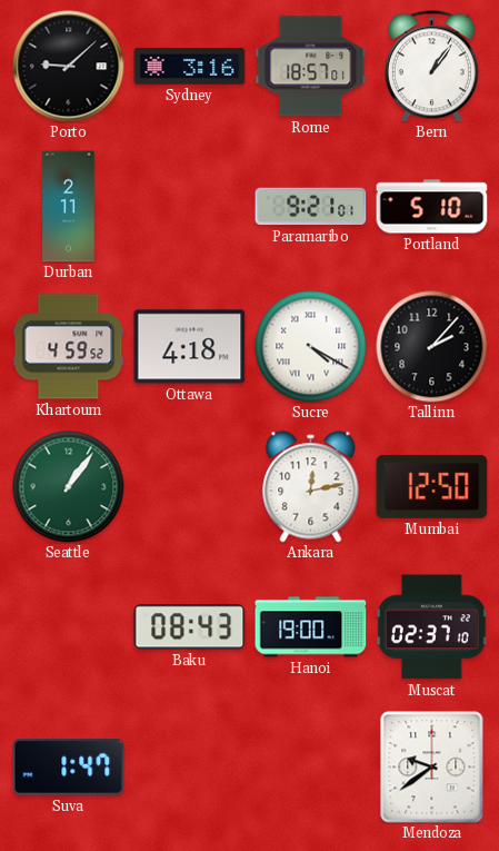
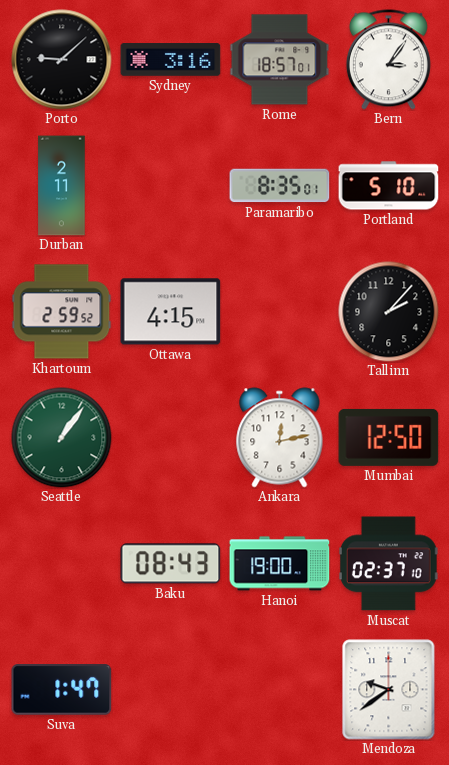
Bern: 1:06 -> 3:06
Paramaribo: 9:21 -> 8:35
Khartoum: 4:59 -> 2:59
Ottawa: 4:18 -> 4:15
Sucre: 4:20 -> none
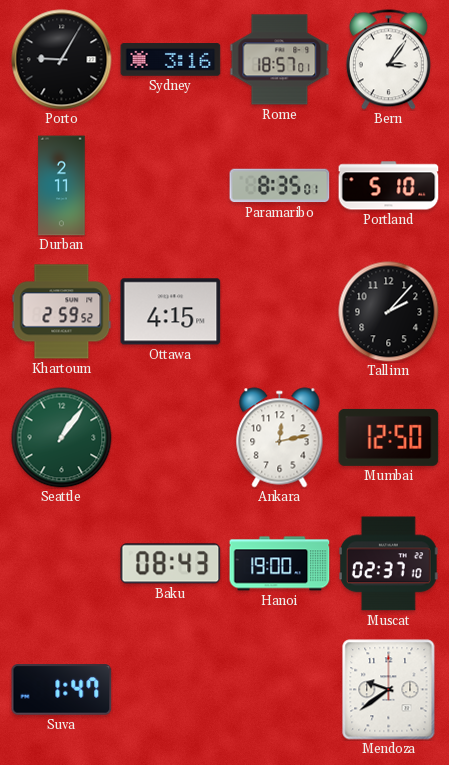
Porto: 9:08 -> 9:05
